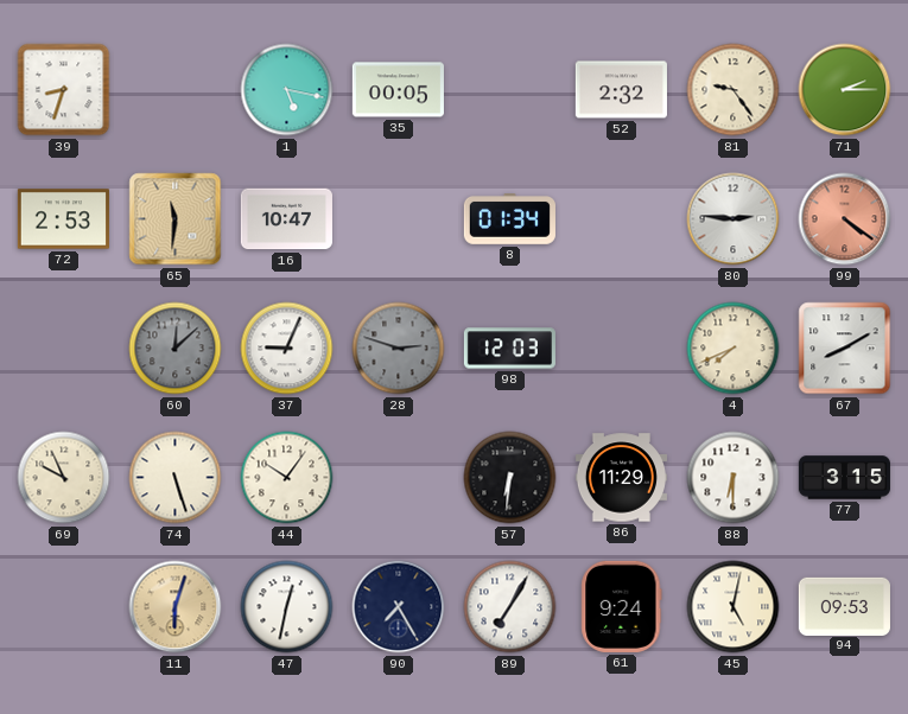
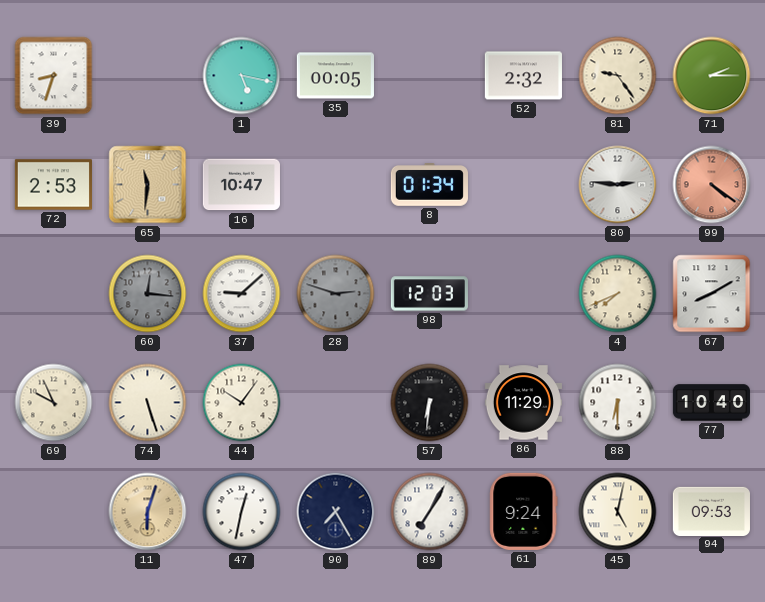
60: 12:08 -> 12:16
37: 9:04 -> 9:08
77: 3:15 -> 10:40
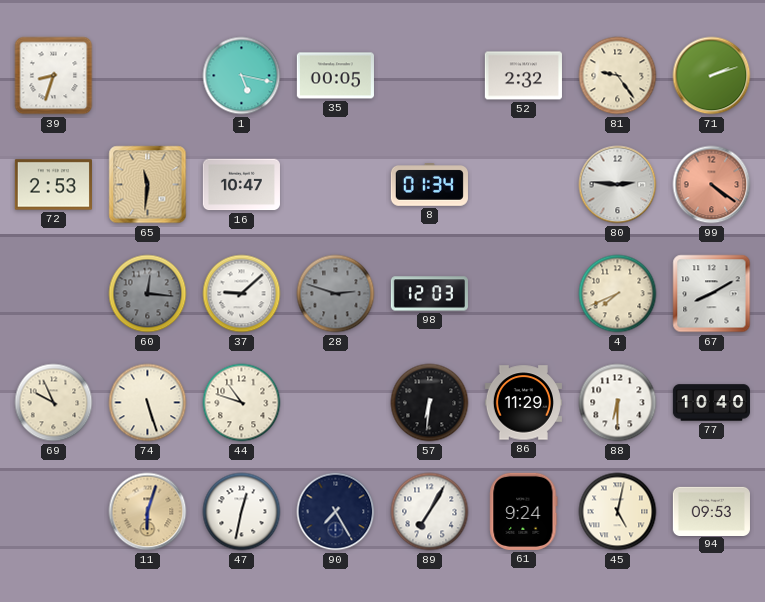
71: 2:15 -> 2:12
44: 10:06 -> 10:48
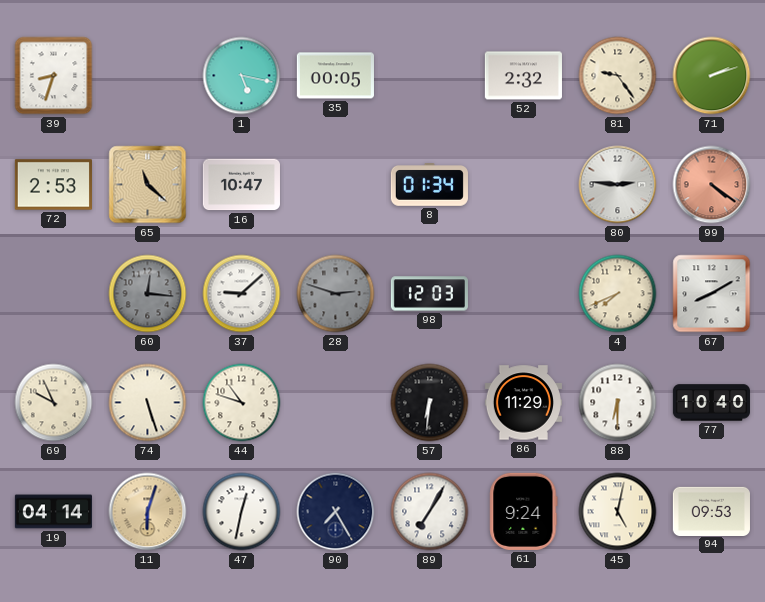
65: 11:31 -> 11:22
19: none -> 04:14
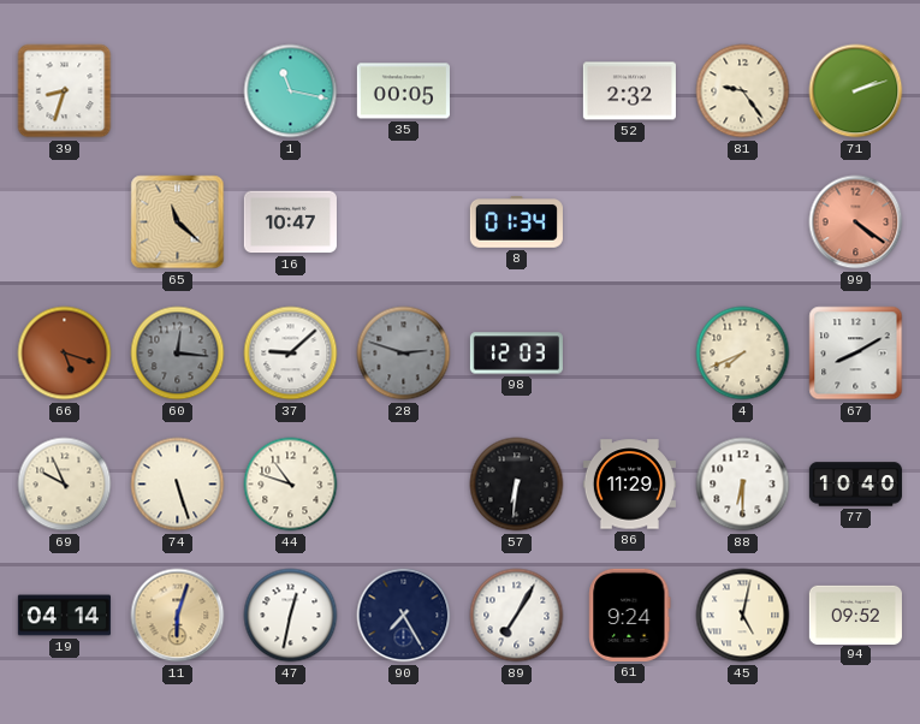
1: 5:17 -> 11:17
72: 2:53 -> none
80: 2:46 -> none
66: none -> 5:18
94: 09:53 -> 09:52
